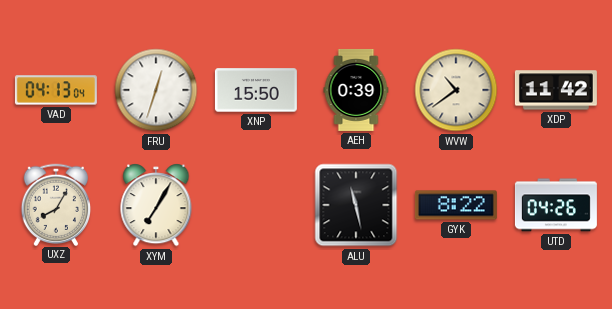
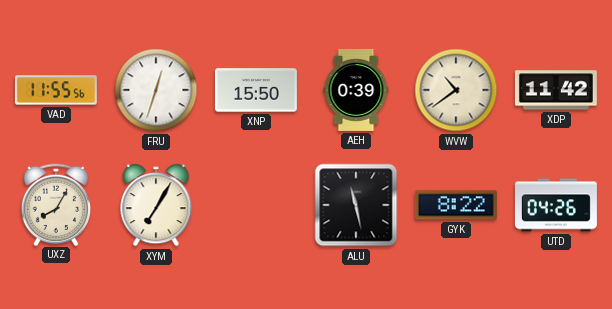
VAD: 04:13 -> 11:55
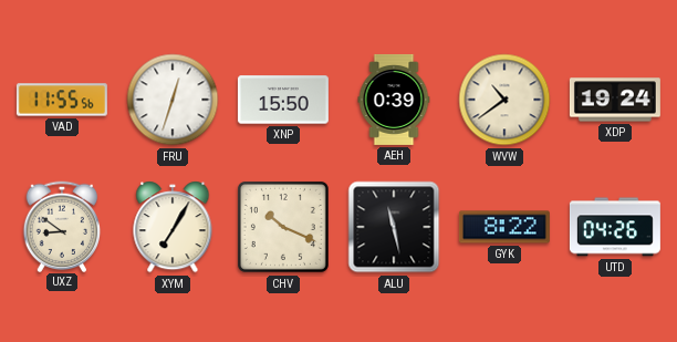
XDP: 11:42 -> 19:24
UXZ: 8:05 -> 8:51
CHV: none -> 10:19
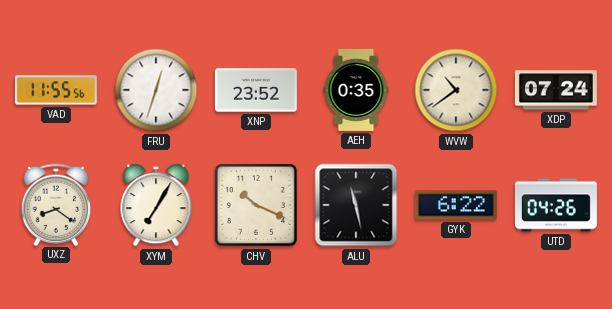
XNP: 15:50 -> 23:52
AEH: 0:39 -> 0:35
XDP: 19:24 -> 07:24
UXZ: 8:51 -> 8:21
GYK: 8:22 -> 6:22
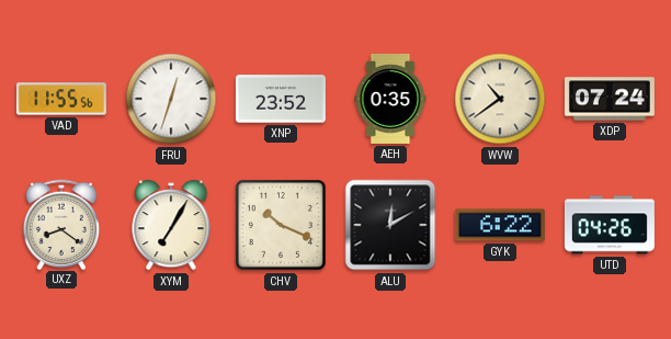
ALU: 11:28 -> 12:10
